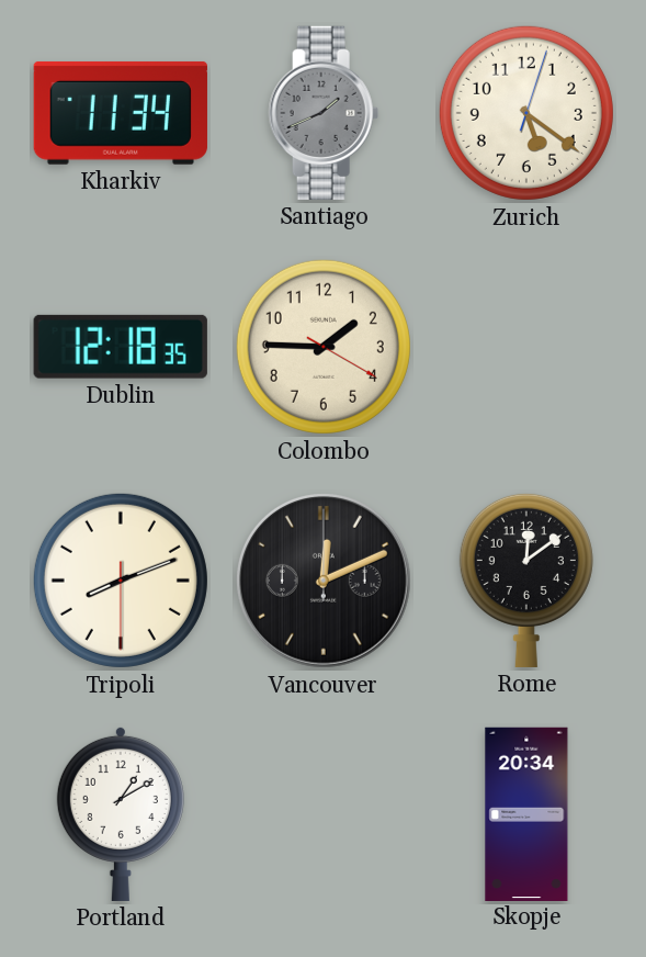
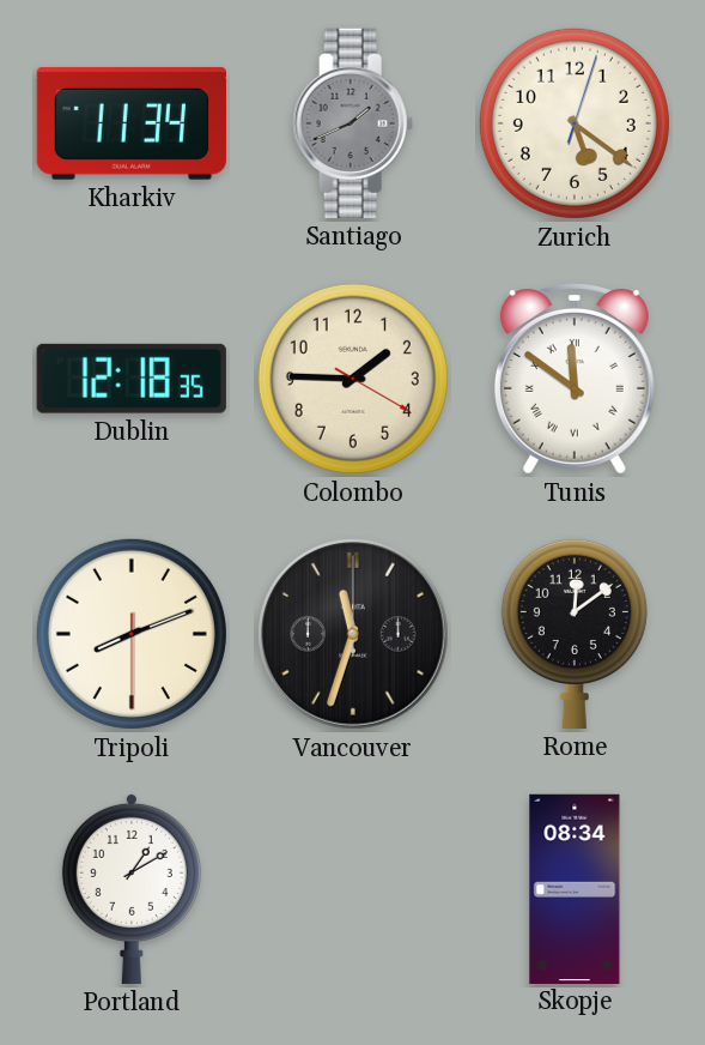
Tunis: none -> 11:51
Vancouver: 12:11 -> 11:33
Skopje: 20:34 -> 08:34
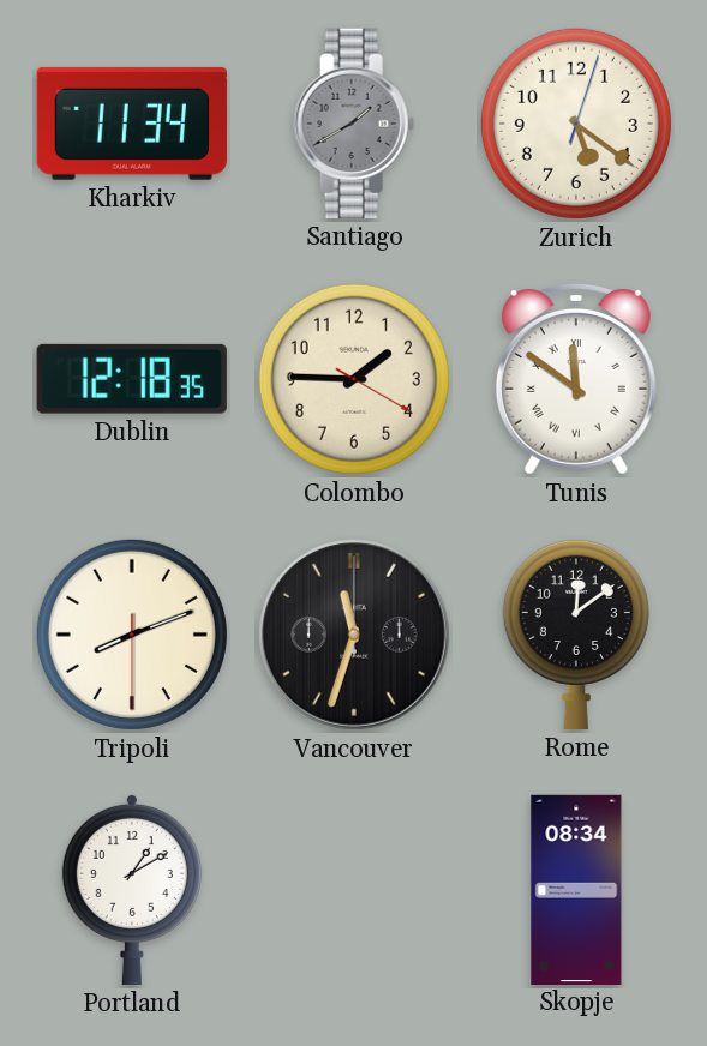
Santiago: 1:41 -> 1:40
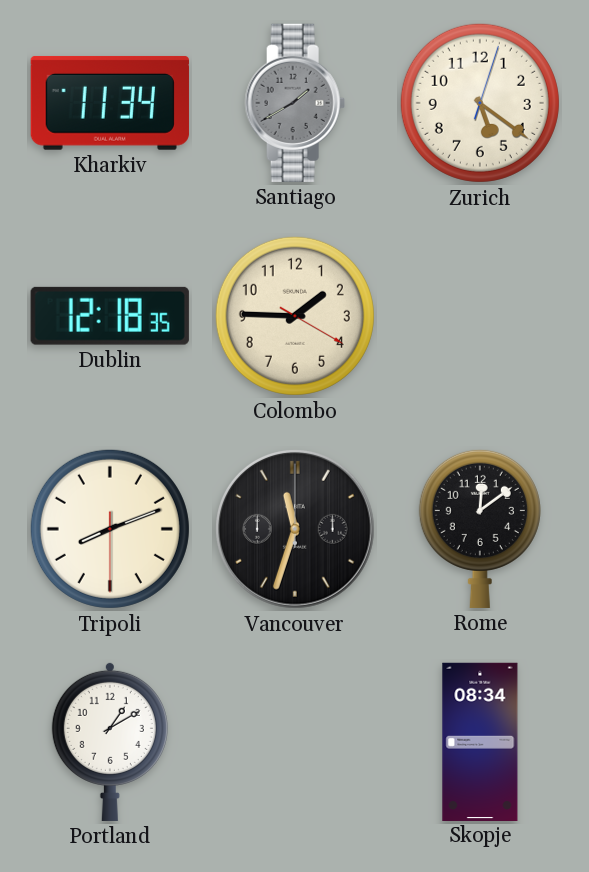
Tunis: 11:51 -> none
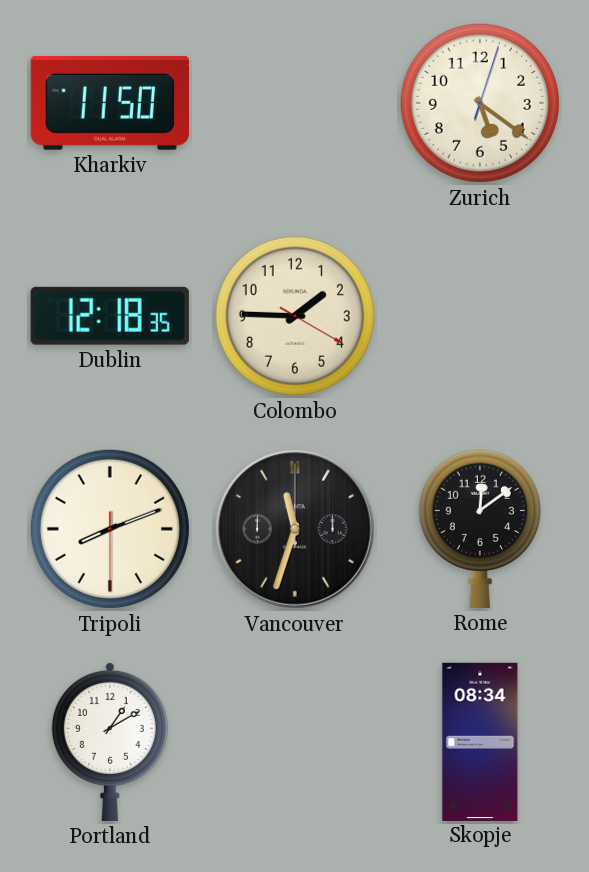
Kharkiv: 11:34 -> 11:50
Santiago: 1:40 -> none
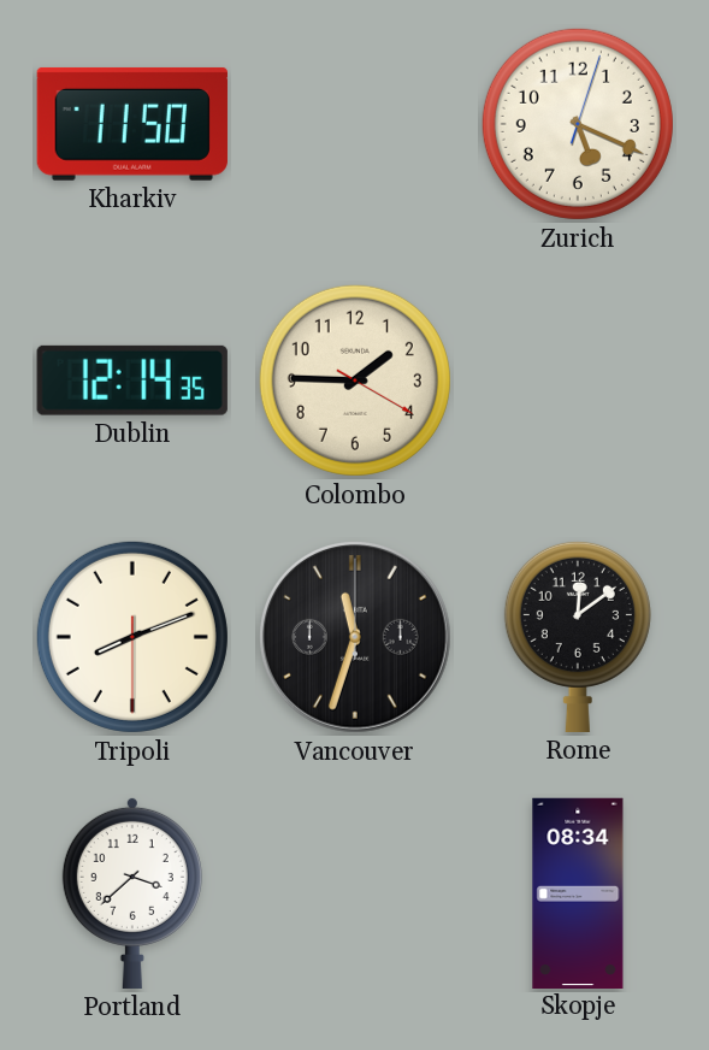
Zurich: 5:21 -> 5:19
Dublin: 12:18 -> 12:14
Portland: 1:10 -> 3:38
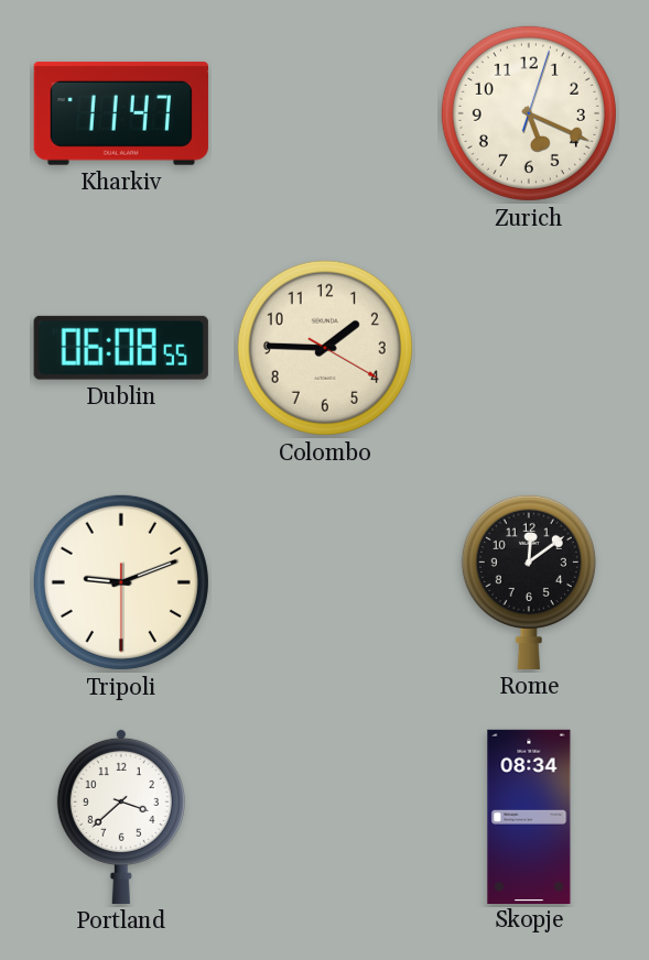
Kharkiv: 11:50 -> 11:47
Dublin: 12:14 -> 06:08
Tripoli: 8:11 -> 9:11
Vancouver: 11:33 -> none
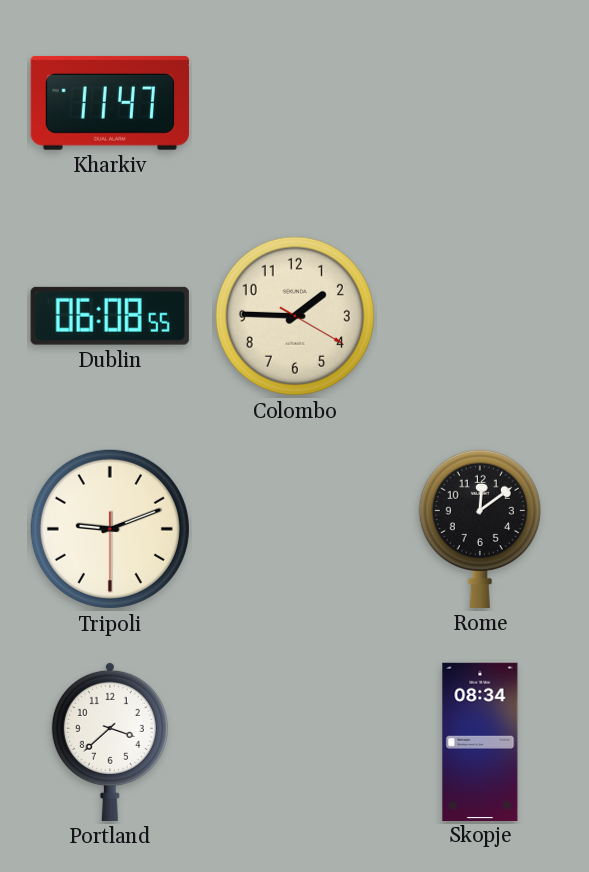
Zurich: 5:19 -> none
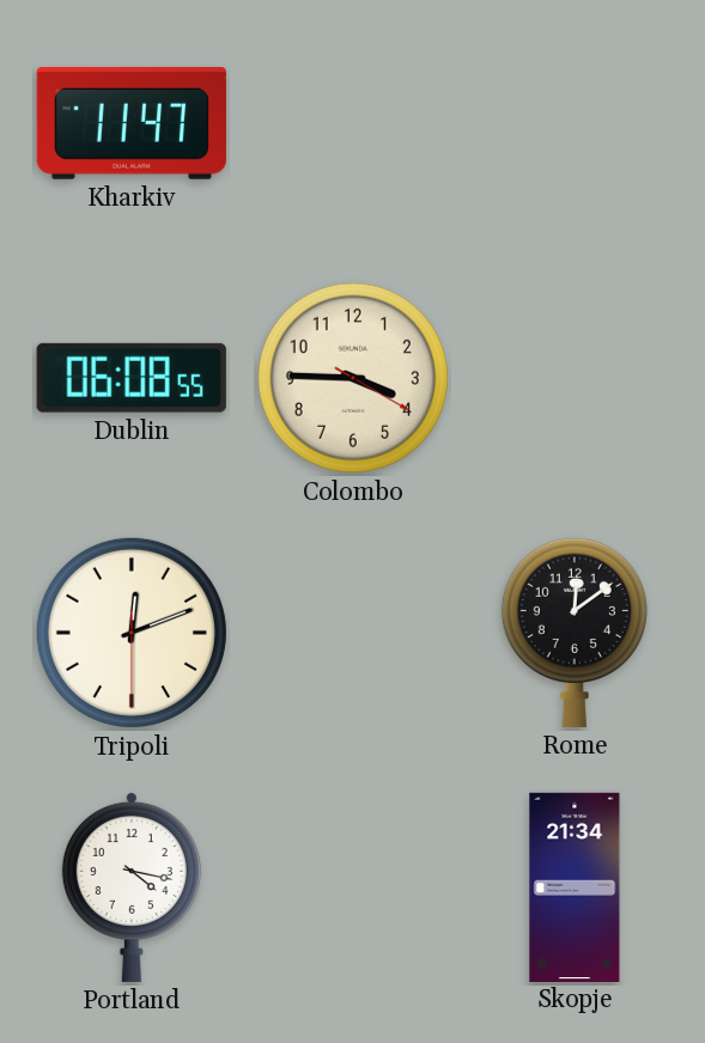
Colombo: 1:45 -> 3:45
Tripoli: 9:11 -> 12:11
Portland: 3:38 -> 4:17
Skopje: 08:34 -> 21:34
